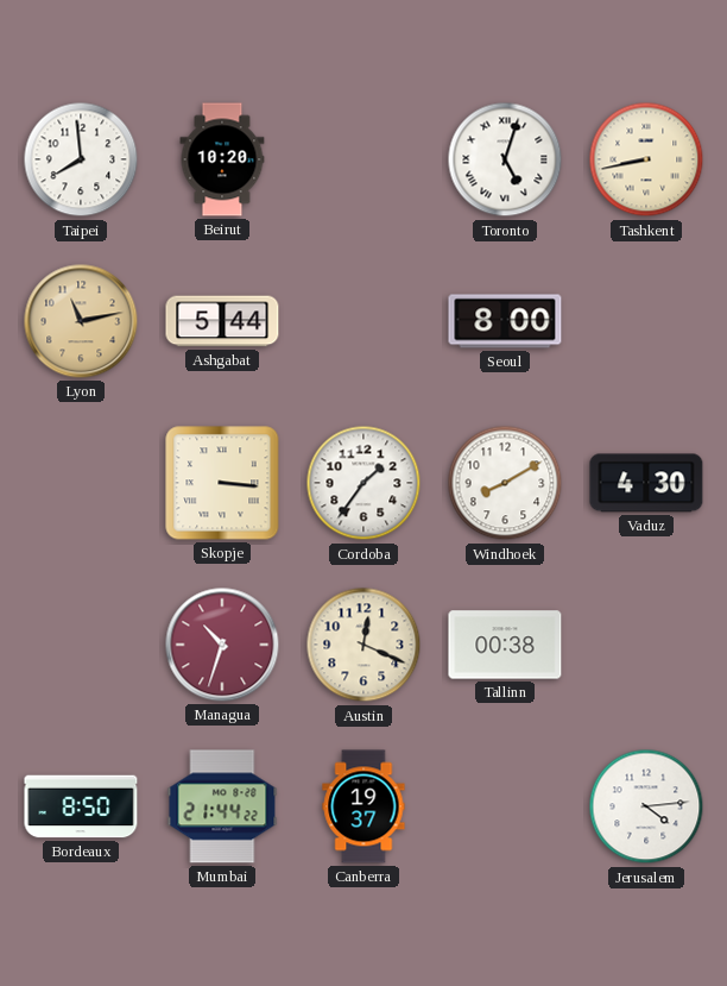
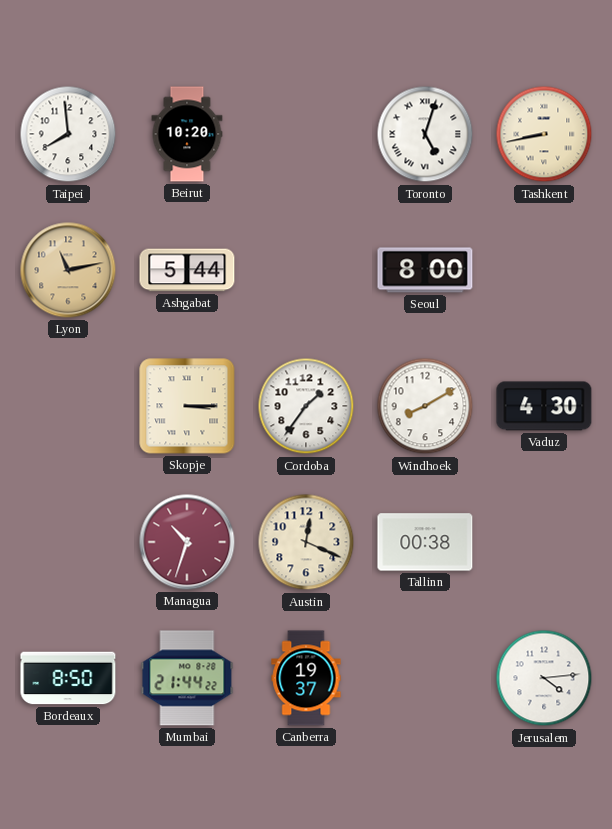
Skopje: 3:16 -> 3:15
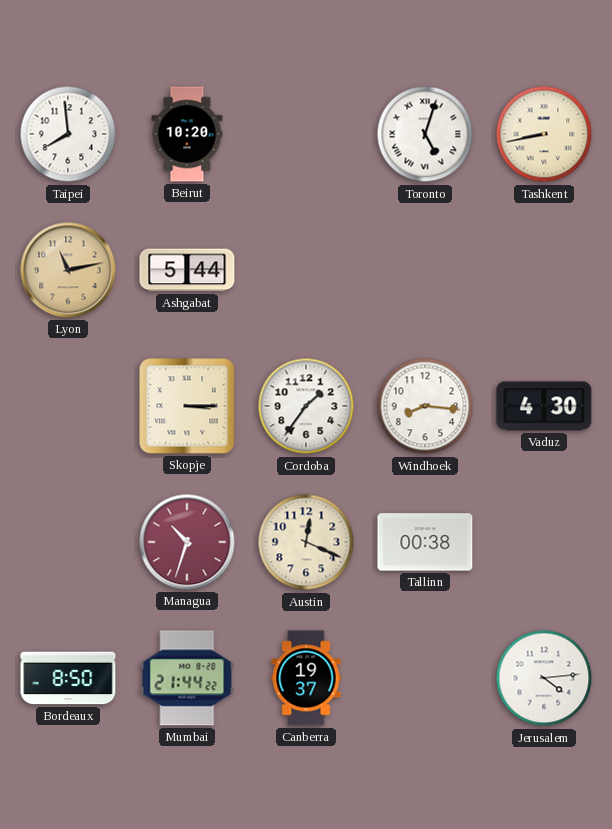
Seoul: 8:00 -> none
Windhoek: 8:10 -> 8:16
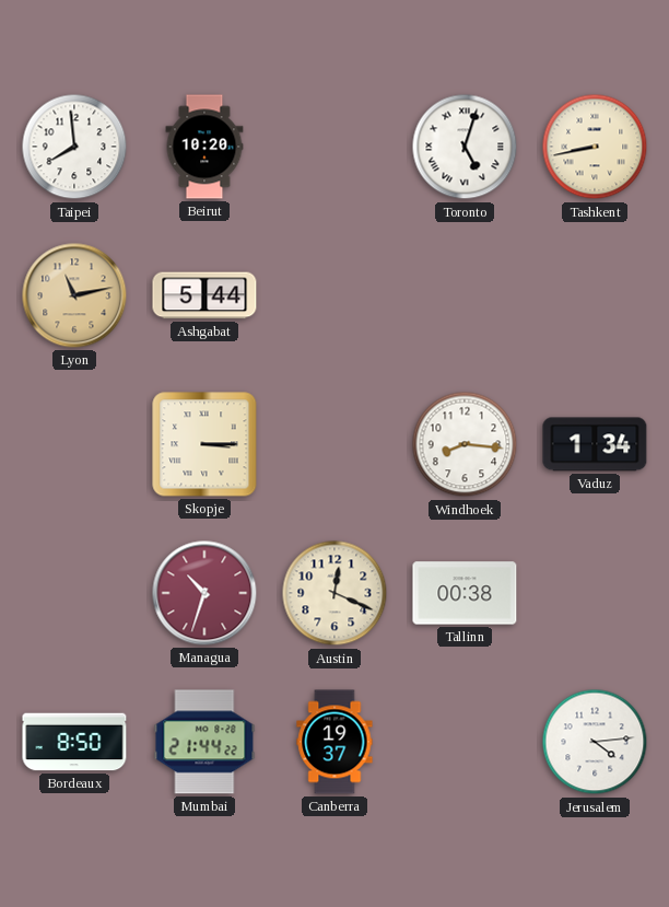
Cordoba: 1:36 -> none
Vaduz: 4:30 -> 1:34
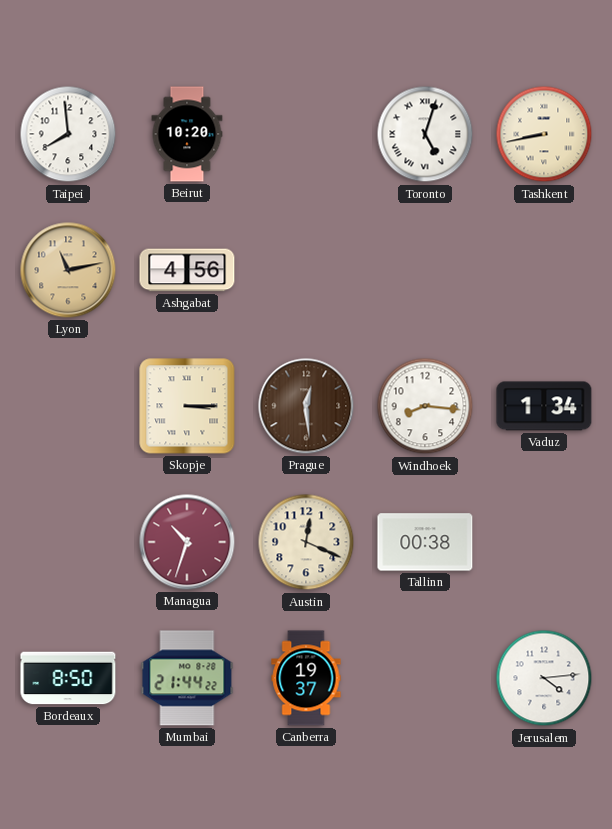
Ashgabat: 5:44 -> 4:56
Prague: none -> 12:29
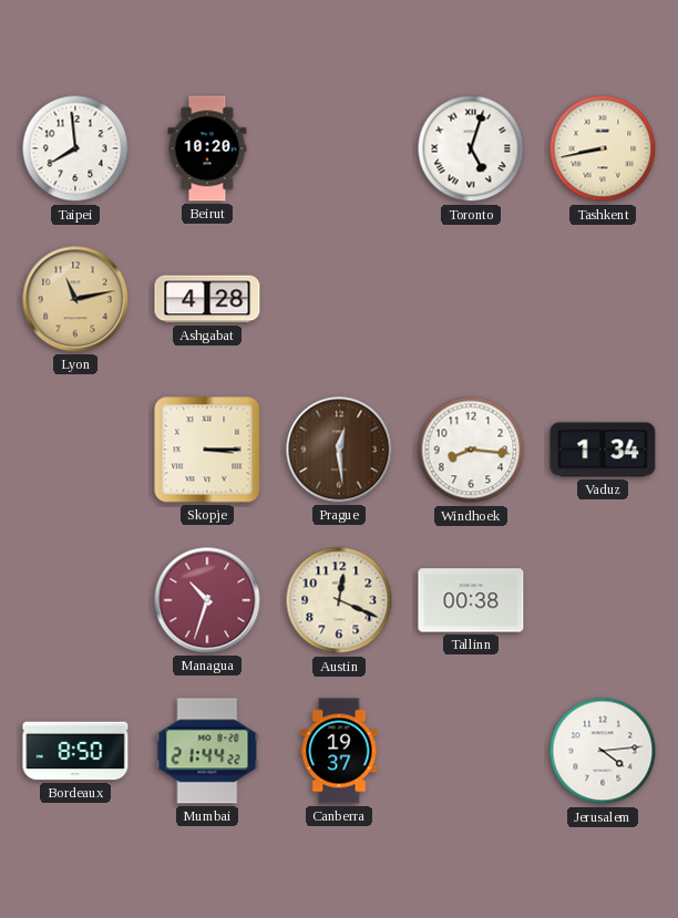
Ashgabat: 4:56 -> 4:28
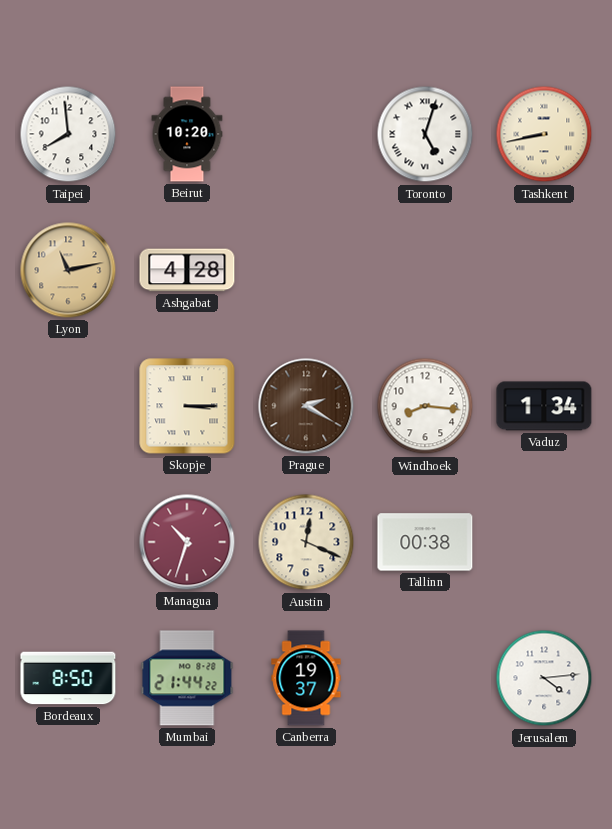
Prague: 12:29 -> 2:20
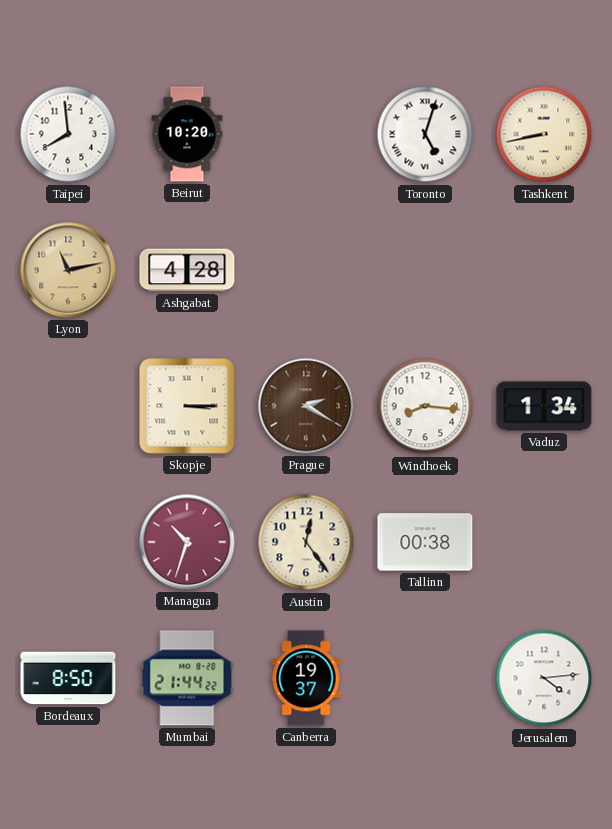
Austin: 12:19 -> 12:24
